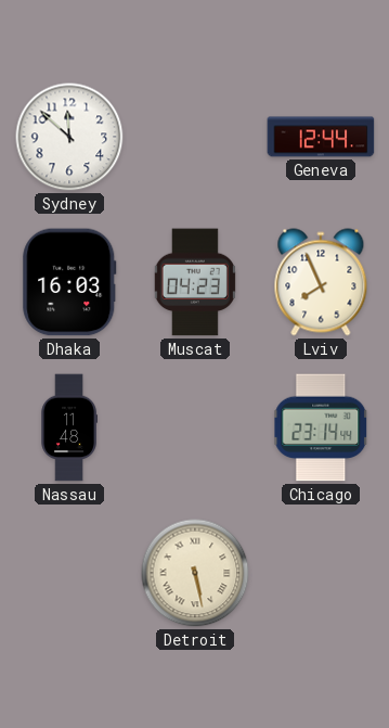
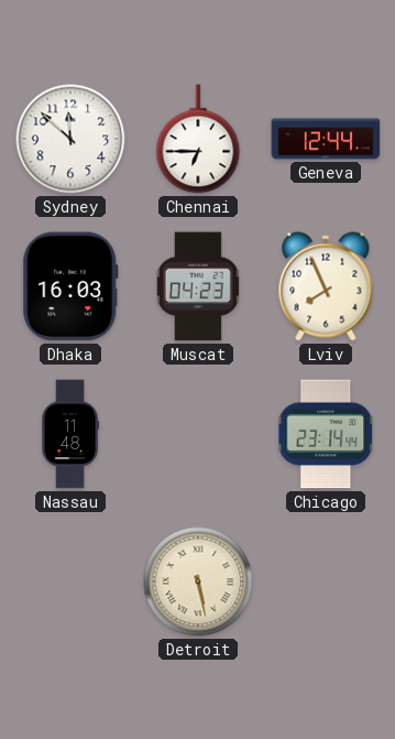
Chennai: none -> 6:45
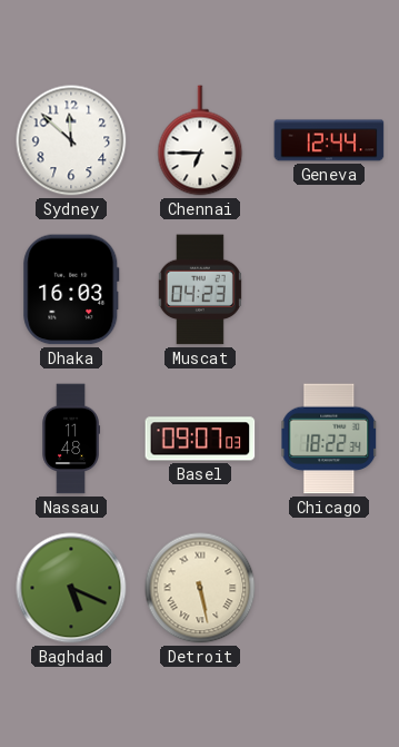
Lviv: 7:56 -> none
Basel: none -> 09:07
Chicago: 23:14 -> 18:22
Baghdad: none -> 5:19
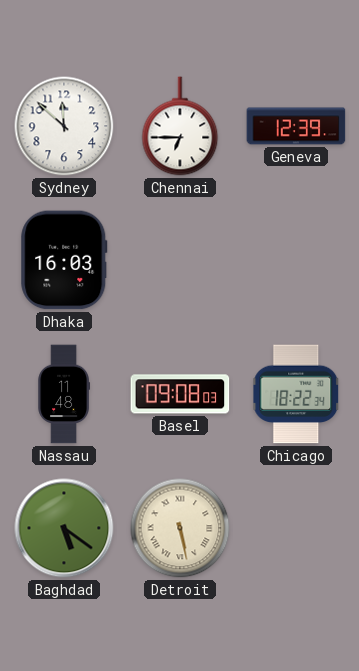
Geneva: 12:44 -> 12:39
Muscat: 04:23 -> none
Basel: 09:07 -> 09:08
Baghdad: 5:19 -> 5:21
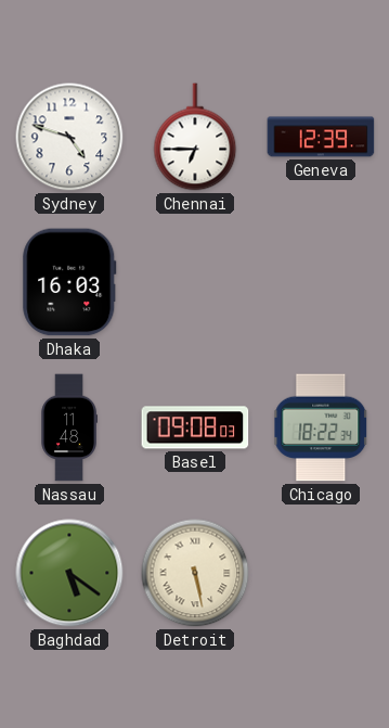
Sydney: 11:52 -> 4:48
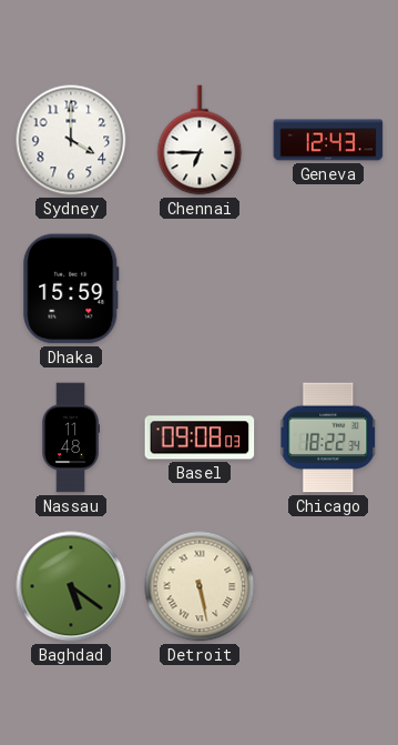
Sydney: 4:48 -> 4:00
Geneva: 12:39 -> 12:43
Dhaka: 16:03 -> 15:59
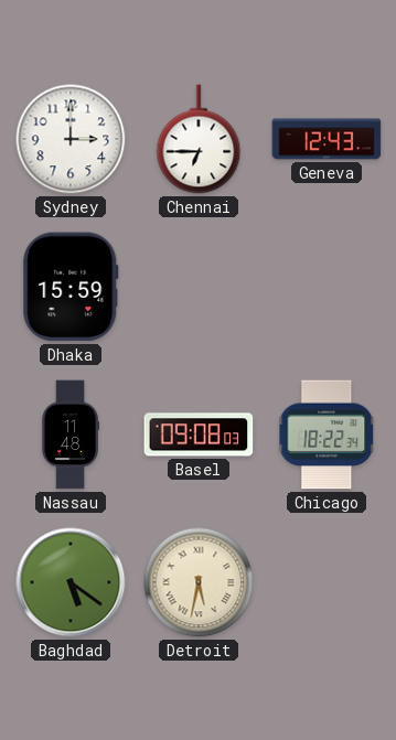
Sydney: 4:00 -> 3:00
Detroit: 5:28 -> 5:32
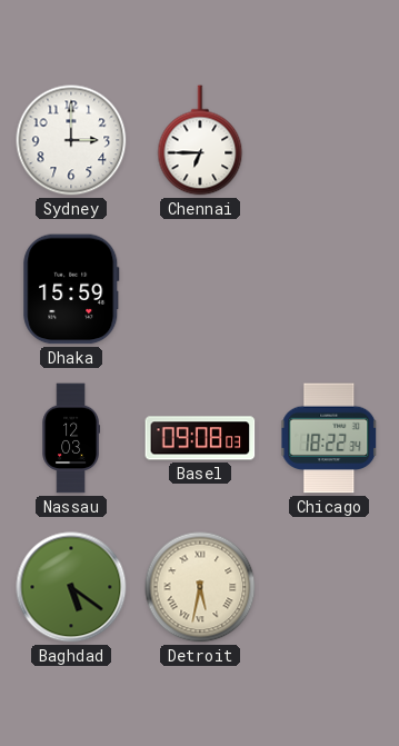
Geneva: 12:43 -> none
Nassau: 11:48 -> 12:03
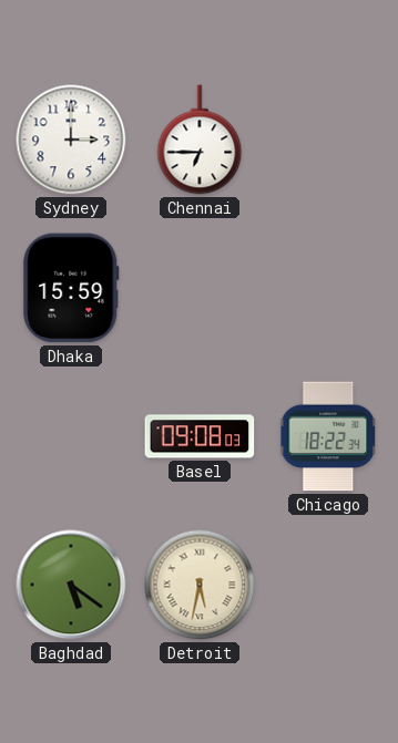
Nassau: 12:03 -> none
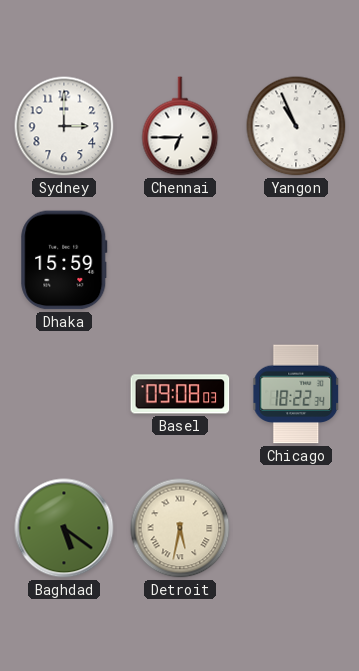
Yangon: none -> 10:56
